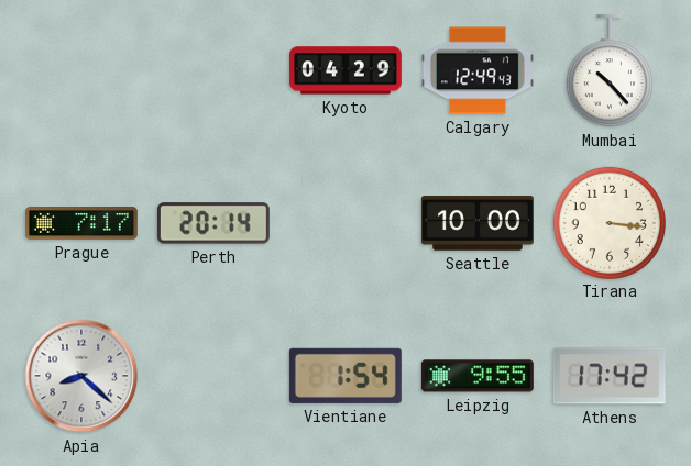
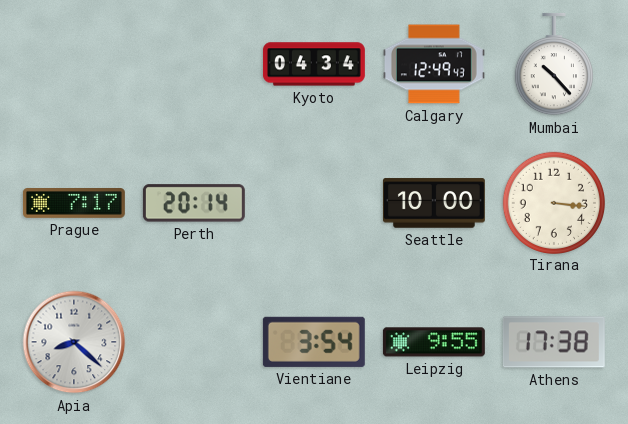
Kyoto: 04:29 -> 04:34
Vientiane: 1:54 -> 3:54
Athens: 17:42 -> 17:38
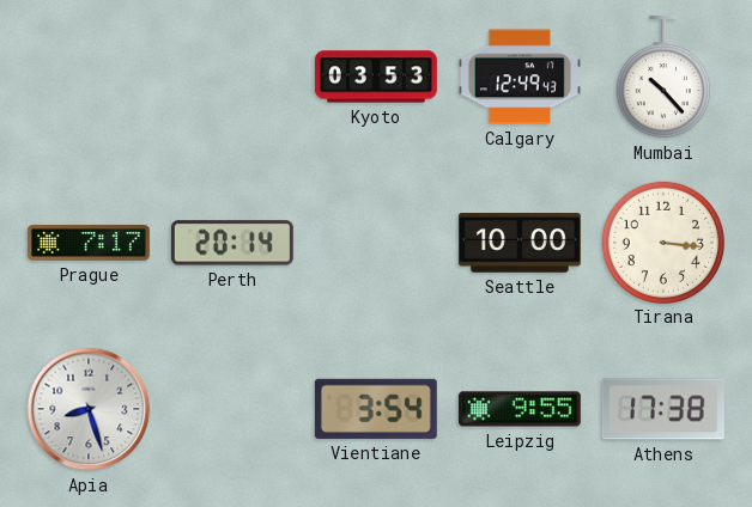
Kyoto: 04:34 -> 03:53
Apia: 8:22 -> 8:27
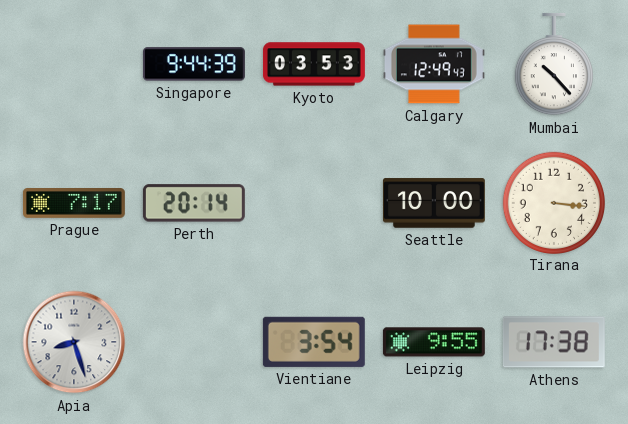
Singapore: none -> 9:44
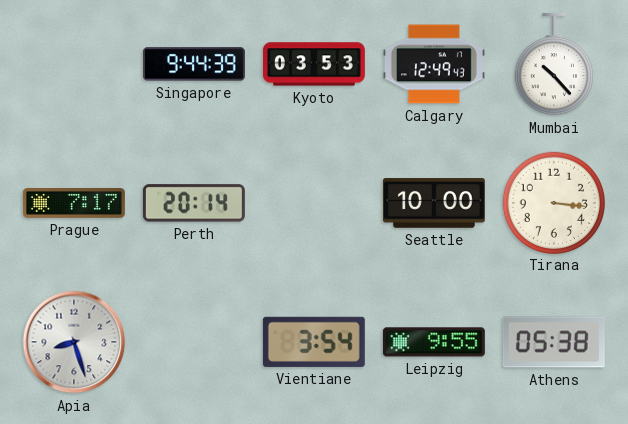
Athens: 17:38 -> 05:38
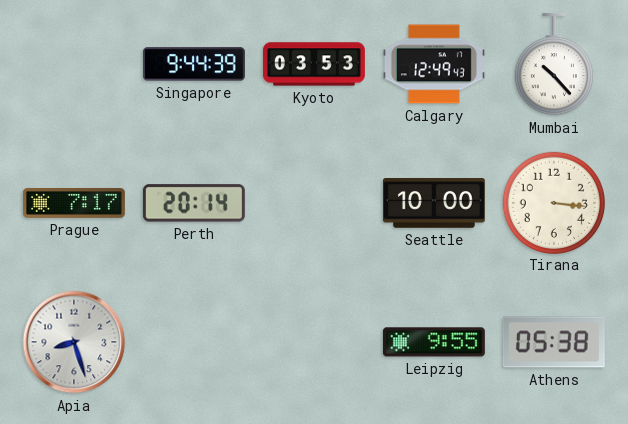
Vientiane: 3:54 -> none
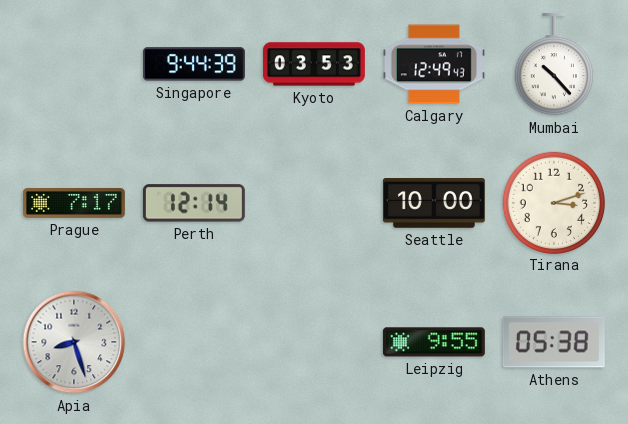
Perth: 20:14 -> 12:14
Tirana: 3:16 -> 3:12
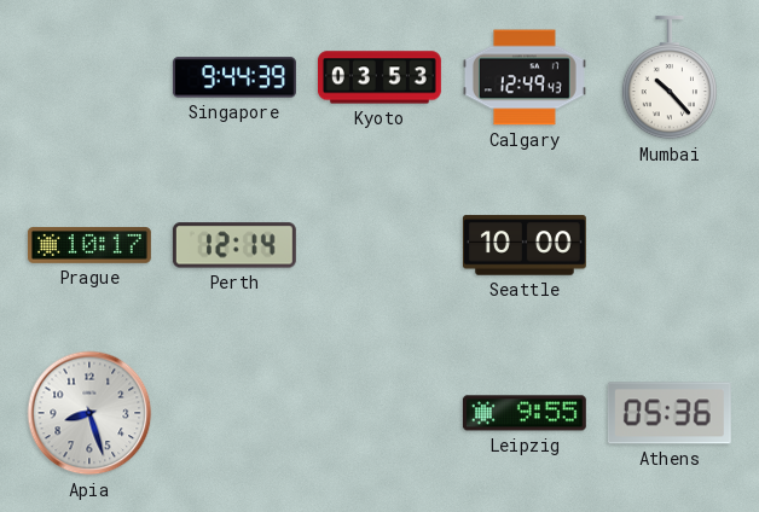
Prague: 7:17 -> 10:17
Tirana: 3:12 -> none
Athens: 05:38 -> 05:36
